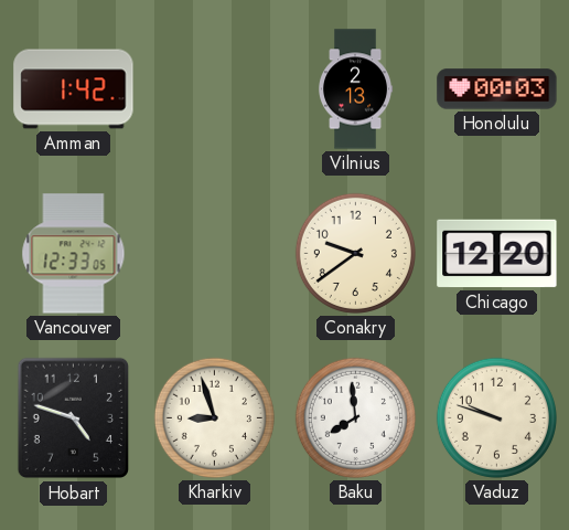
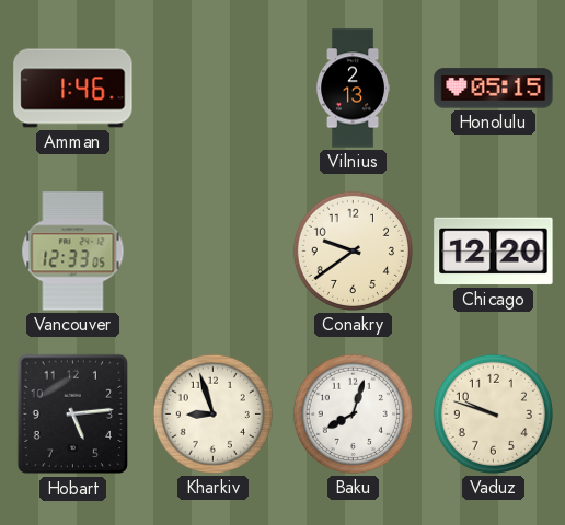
Amman: 1:42 -> 1:46
Honolulu: 00:03 -> 05:15
Hobart: 4:48 -> 5:14
Baku: 7:59 -> 8:03
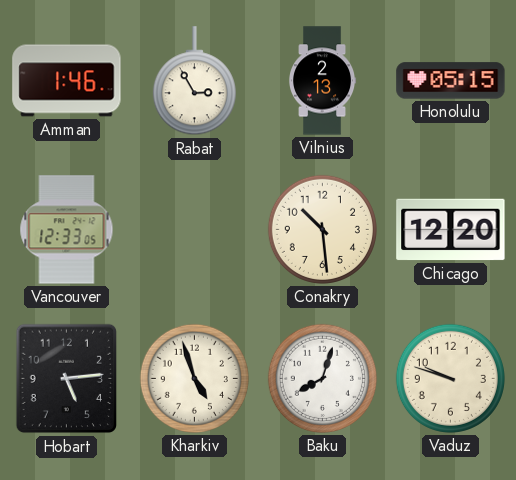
Rabat: none -> 2:55
Conakry: 9:39 -> 10:29
Kharkiv: 8:57 -> 4:57
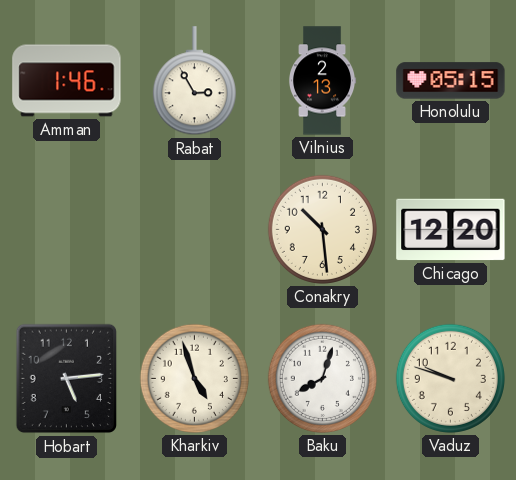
Vancouver: 12:33 -> none
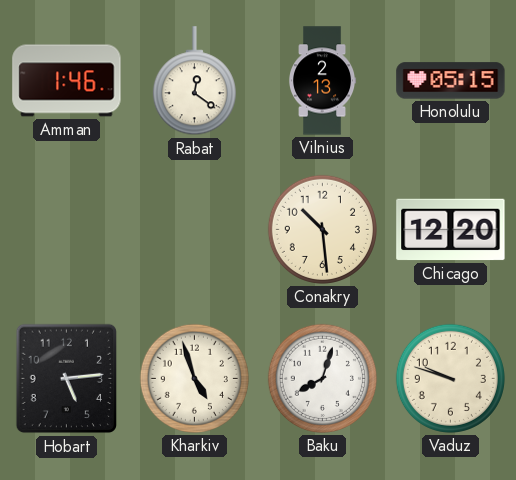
Rabat: 2:55 -> 12:21
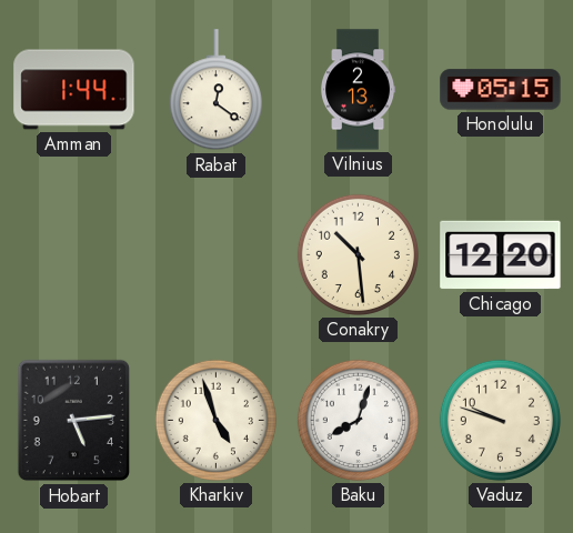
Amman: 1:46 -> 1:44
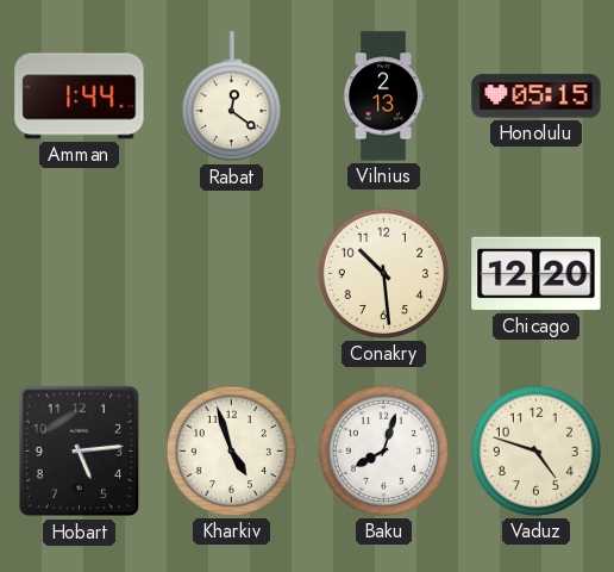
Vaduz: 9:48 -> 4:48
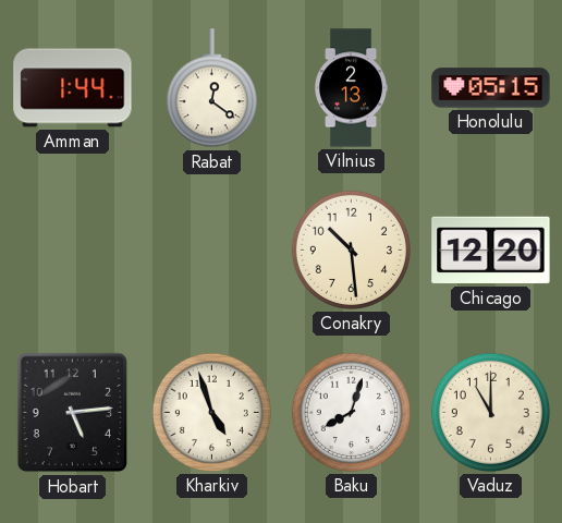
Vaduz: 4:48 -> 11:00
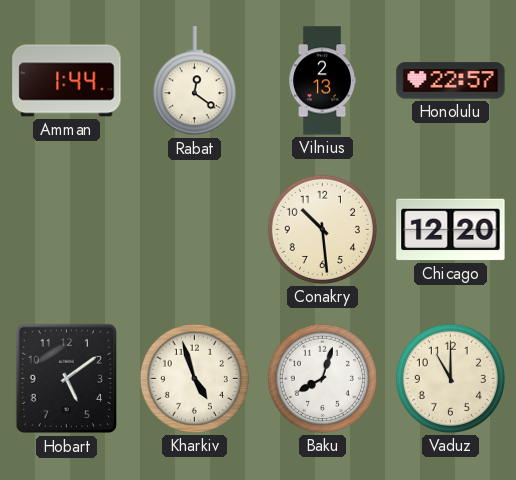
Honolulu: 05:15 -> 22:57
Hobart: 5:14 -> 5:09
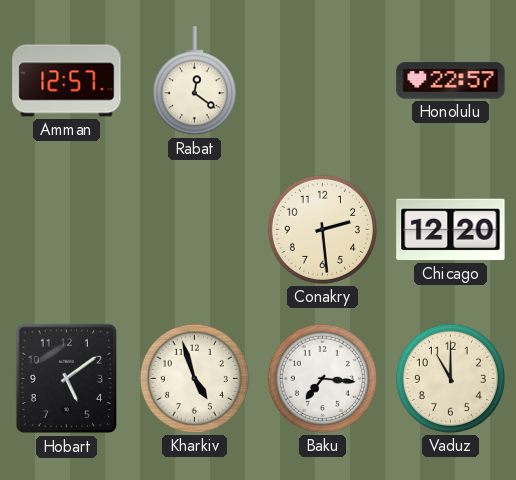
Amman: 1:44 -> 12:57
Vilnius: 2:13 -> none
Conakry: 10:29 -> 2:29
Baku: 8:03 -> 7:16
